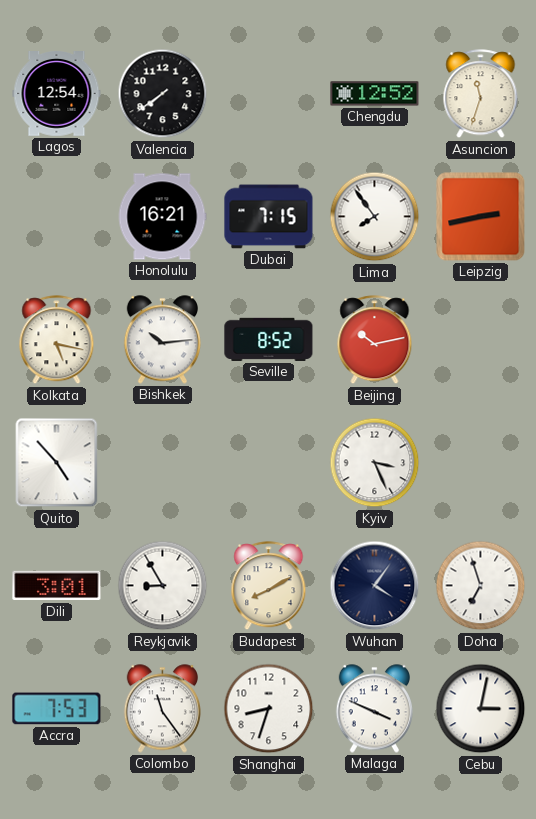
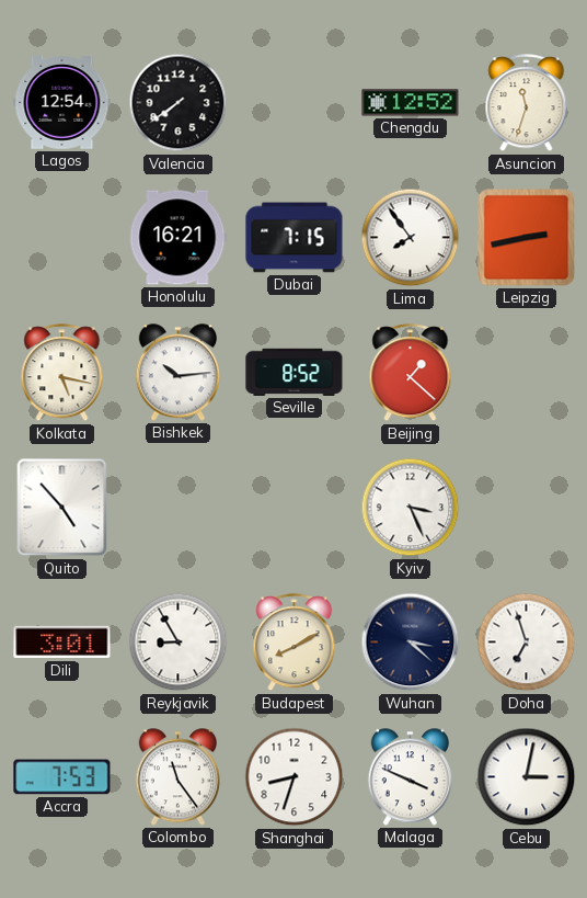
Beijing: 10:13 -> 1:22
Wuhan: 4:06 -> 3:22
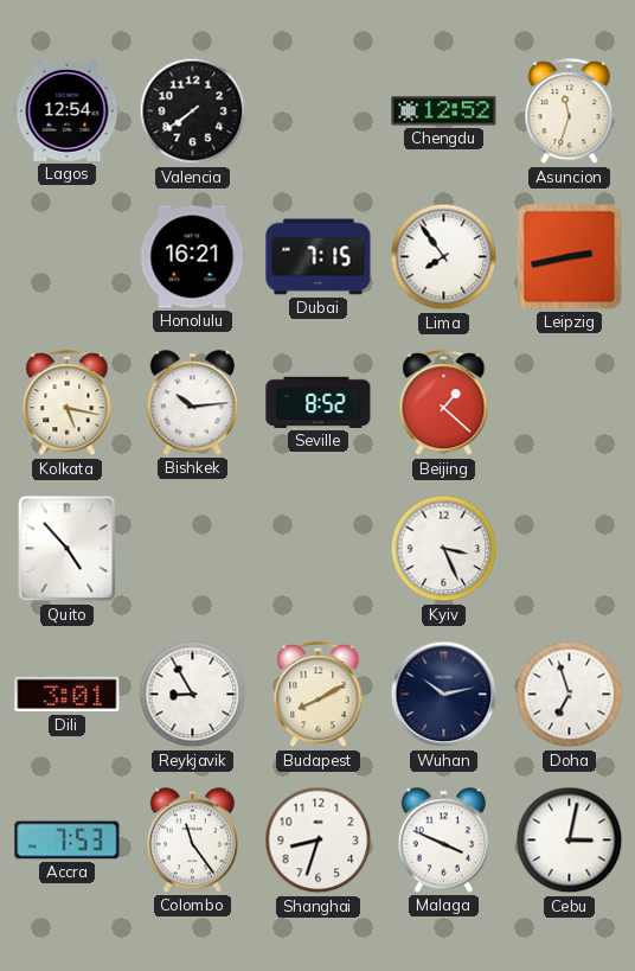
Wuhan: 3:22 -> 10:13
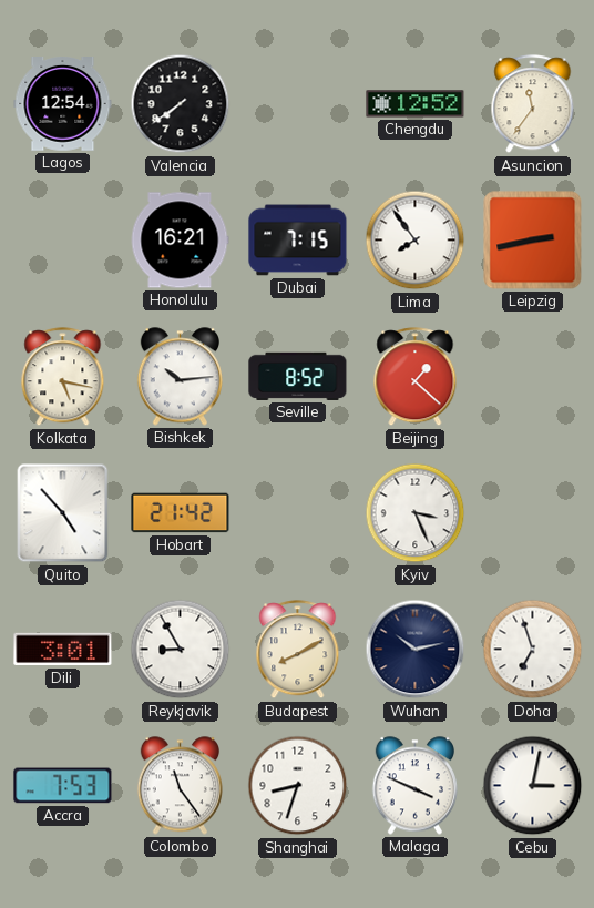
Asuncion: 11:33 -> 11:36
Hobart: none -> 21:42
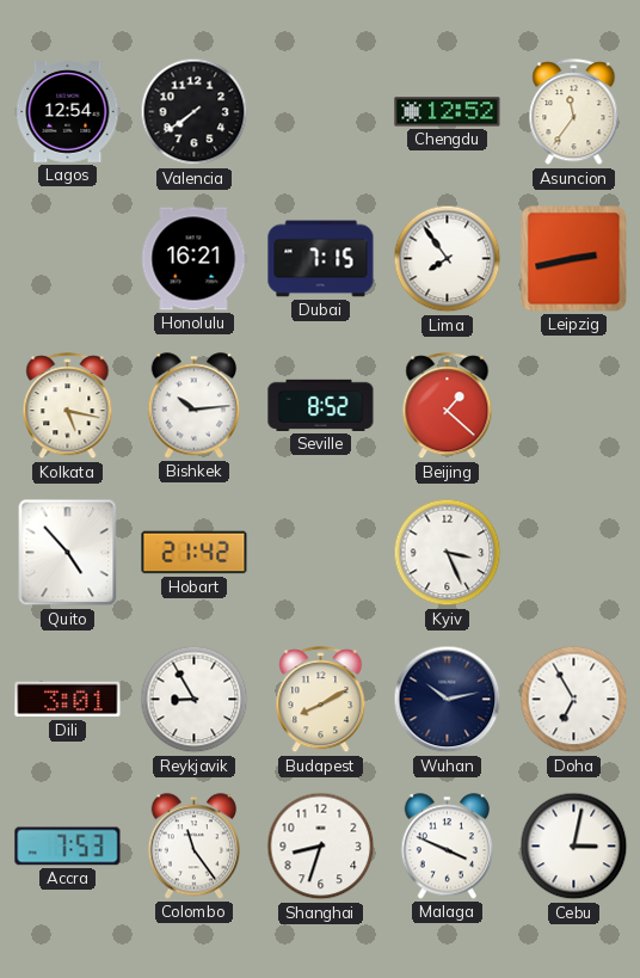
Doha: 6:57 -> 6:55
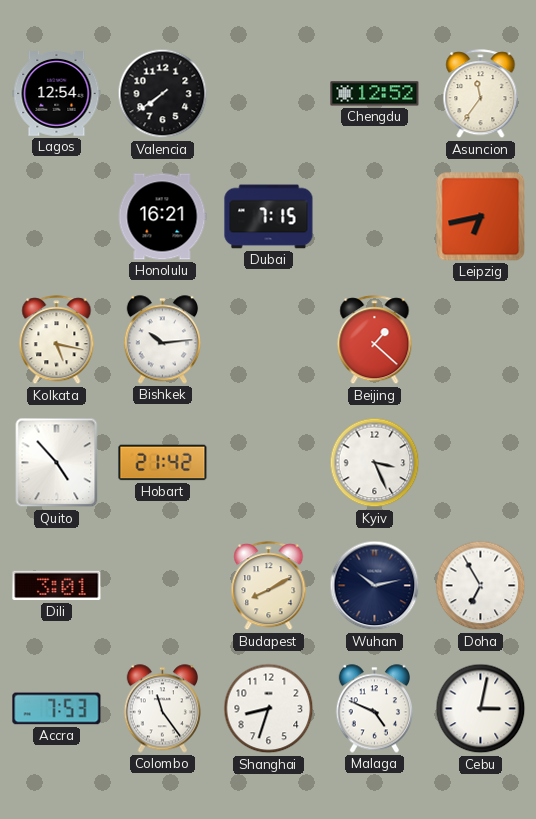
Lima: 7:54 -> none
Leipzig: 2:43 -> 6:43
Seville: 8:52 -> none
Reykjavik: 8:55 -> none
Malaga: 3:49 -> 4:49
